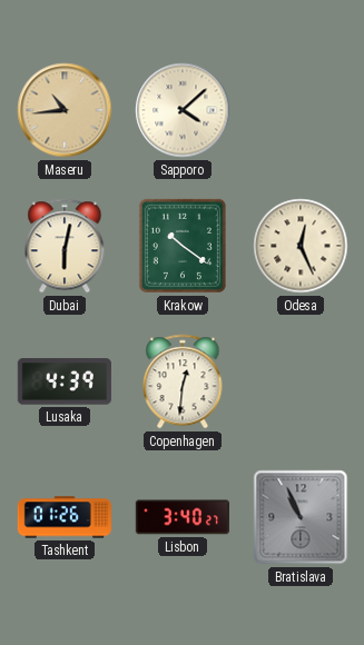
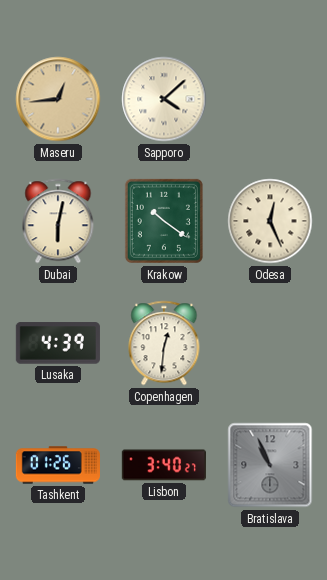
Maseru: 10:44 -> 12:44
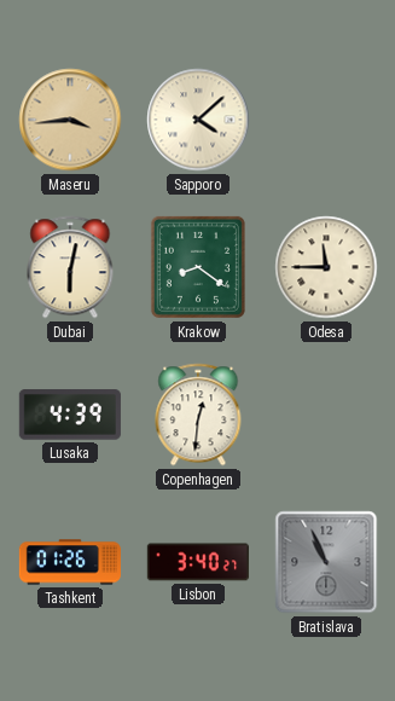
Maseru: 12:44 -> 3:44
Krakow: 10:21 -> 8:21
Odesa: 12:26 -> 11:45
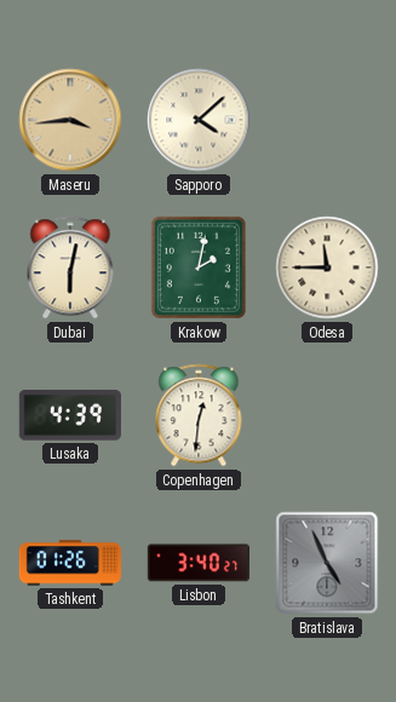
Krakow: 8:21 -> 2:02
Bratislava: 10:56 -> 4:56
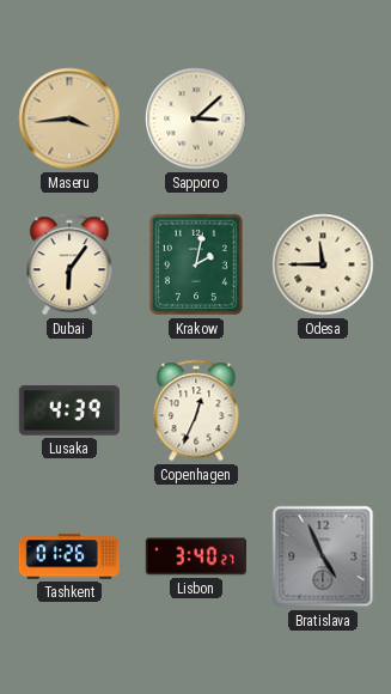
Sapporo: 4:08 -> 3:08
Dubai: 6:02 -> 6:06
Copenhagen: 12:31 -> 12:34
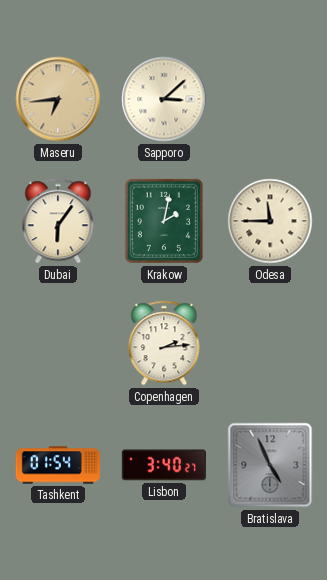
Maseru: 3:44 -> 6:44
Lusaka: 4:39 -> none
Copenhagen: 12:34 -> 2:14
Tashkent: 01:26 -> 01:54
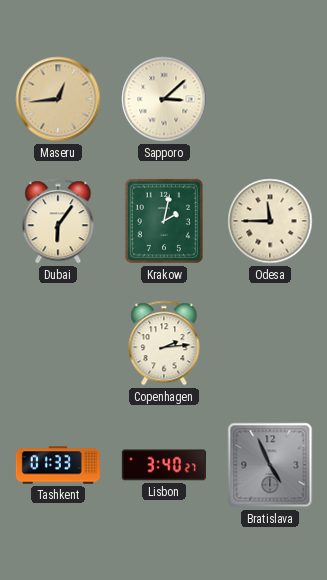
Maseru: 6:44 -> 12:44
Tashkent: 01:54 -> 01:33
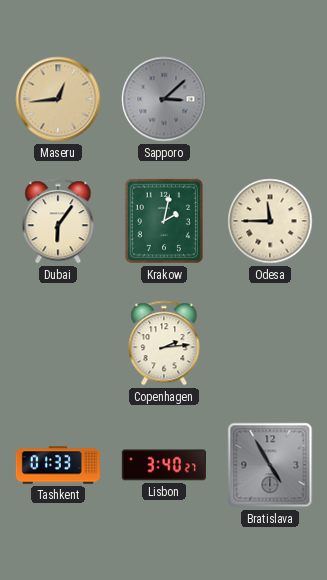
Sapporo dial: cream -> grey
Bratislava: 4:56 -> 4:55
